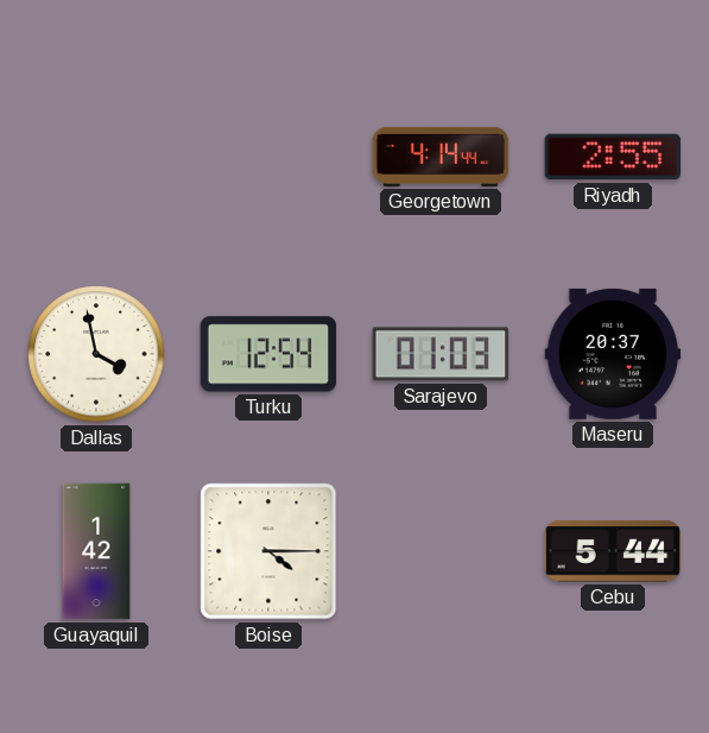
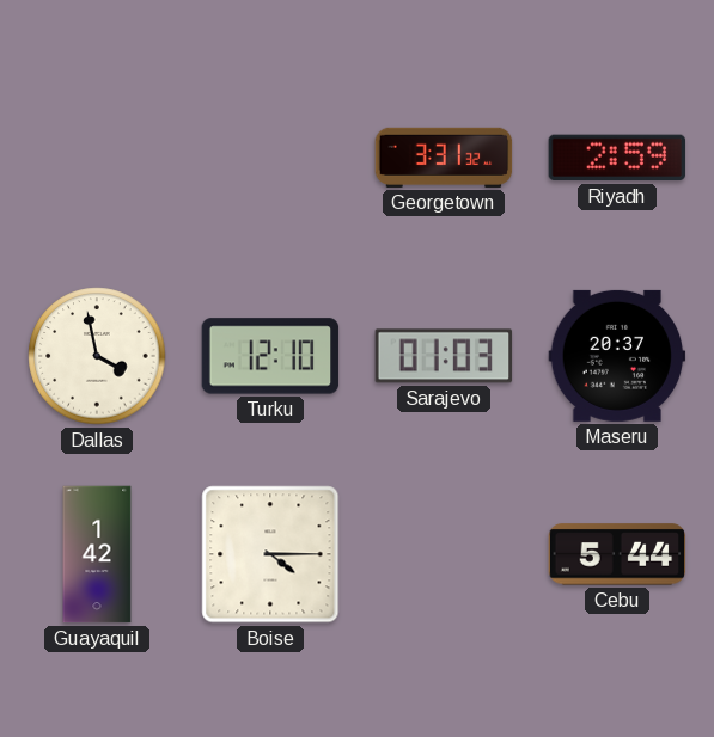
Georgetown: 4:14 -> 3:31
Riyadh: 2:55 -> 2:59
Turku: 12:54 -> 12:10
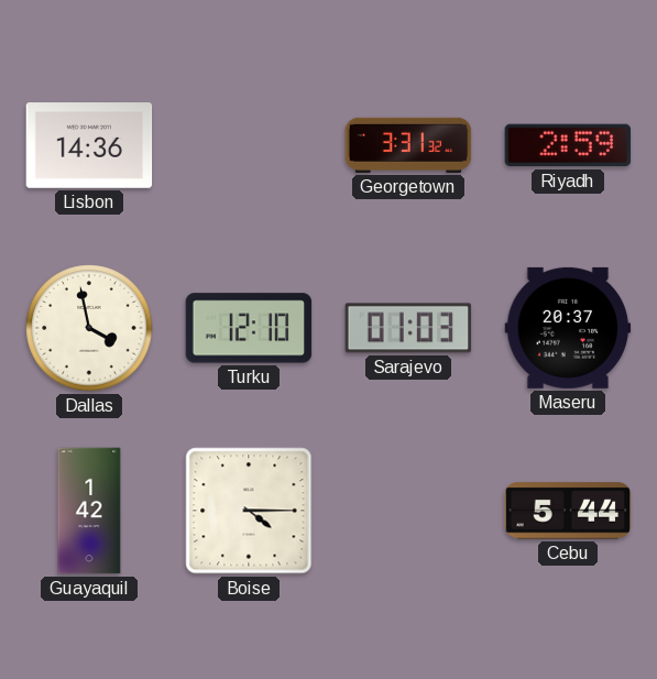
Lisbon: none -> 14:36
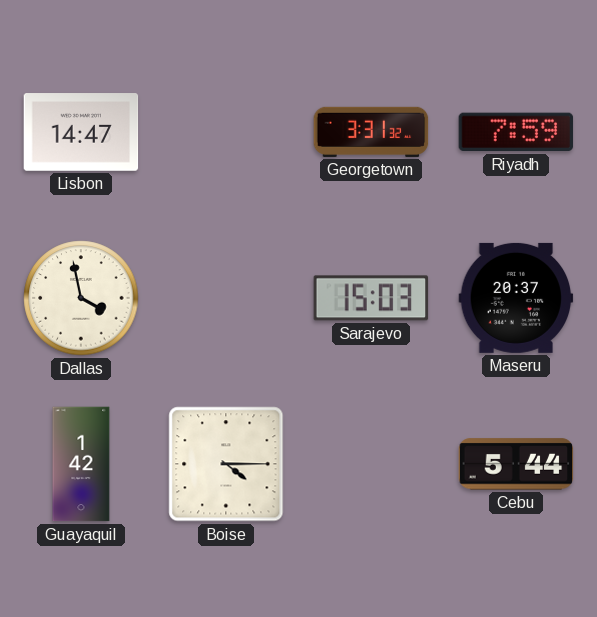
Lisbon: 14:36 -> 14:47
Riyadh: 2:59 -> 7:59
Turku: 12:10 -> none
Sarajevo: 01:03 -> 15:03
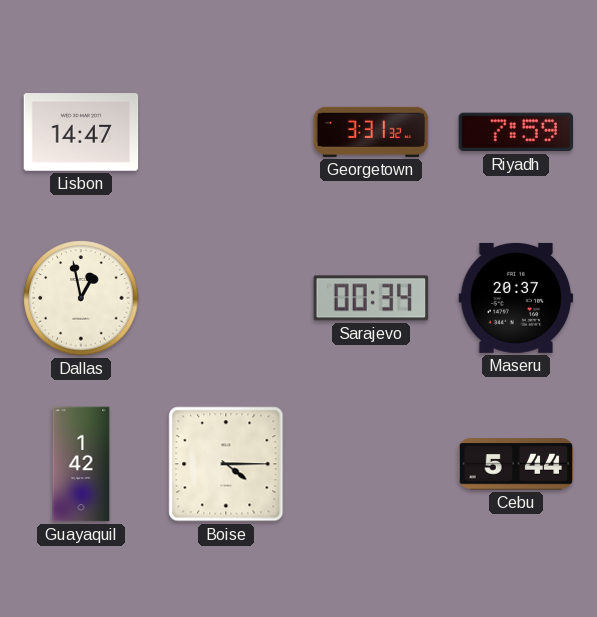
Dallas: 3:58 -> 12:58
Sarajevo: 15:03 -> 00:34
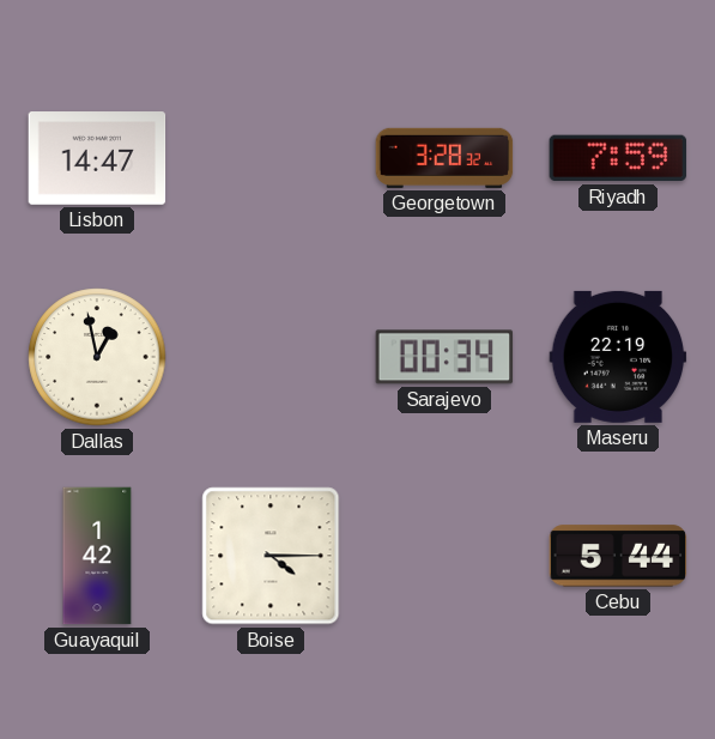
Georgetown: 3:31 -> 3:28
Maseru: 20:37 -> 22:19
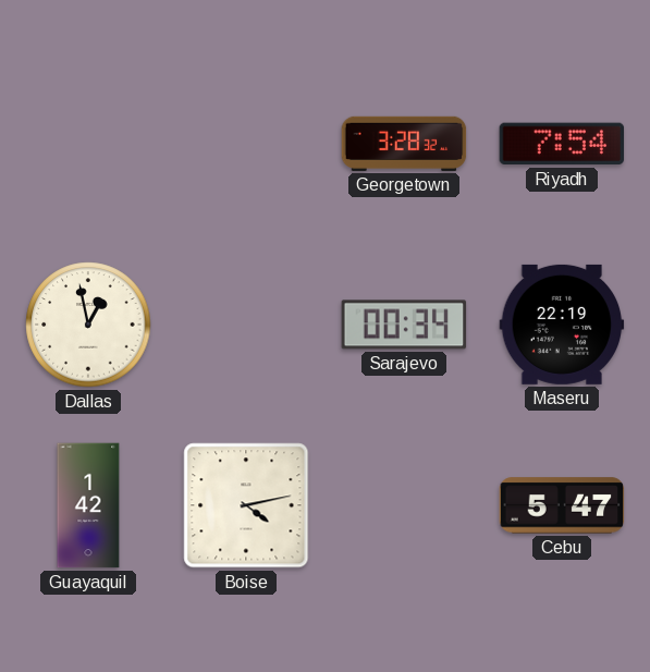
Lisbon: 14:47 -> none
Riyadh: 7:59 -> 7:54
Boise: 4:15 -> 4:13
Cebu: 5:44 -> 5:47
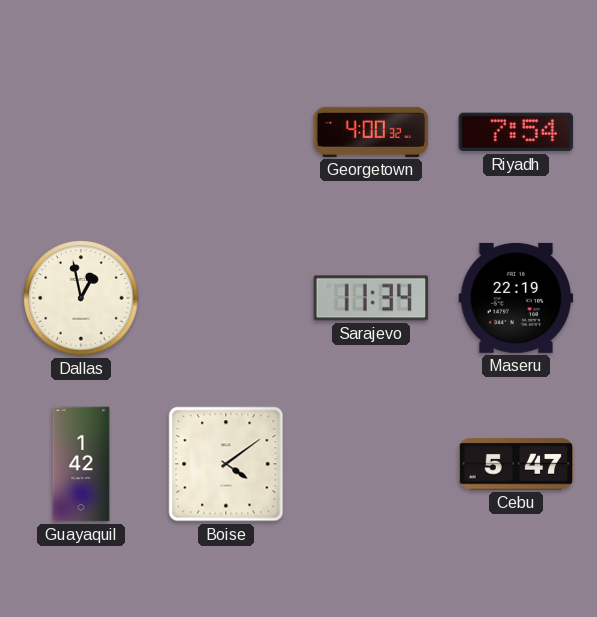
Georgetown: 3:28 -> 4:00
Sarajevo: 00:34 -> 11:34
Boise: 4:13 -> 4:09
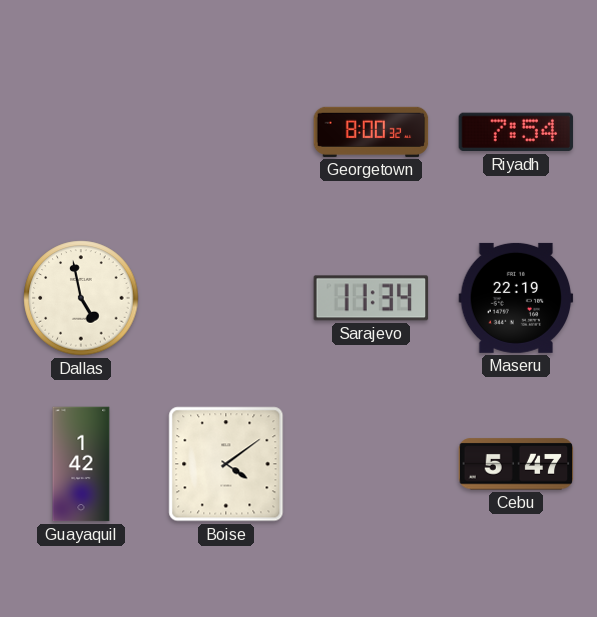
Georgetown: 4:00 -> 8:00
Dallas: 12:58 -> 4:58
